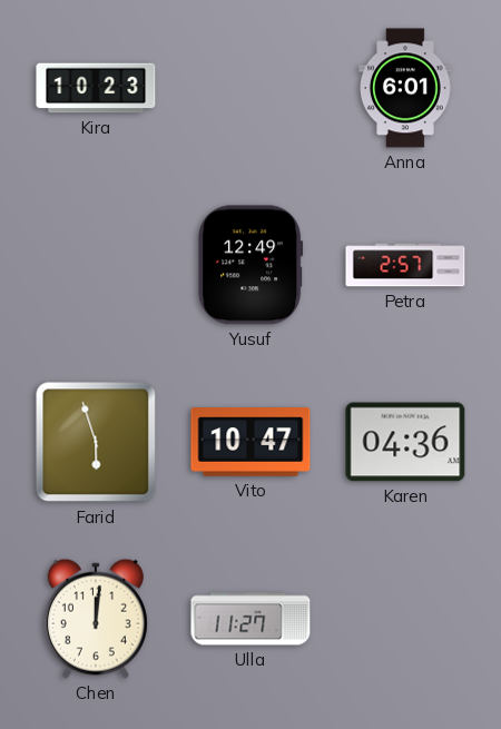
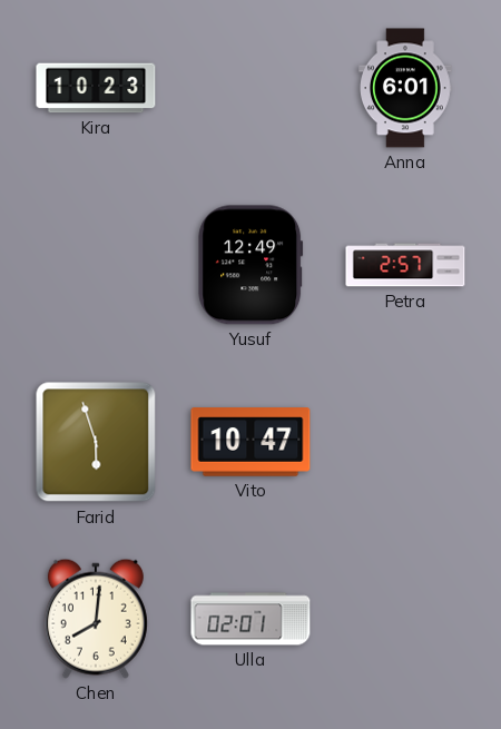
Karen: 04:36 -> none
Chen: 12:01 -> 8:01
Ulla: 11:27 -> 02:01
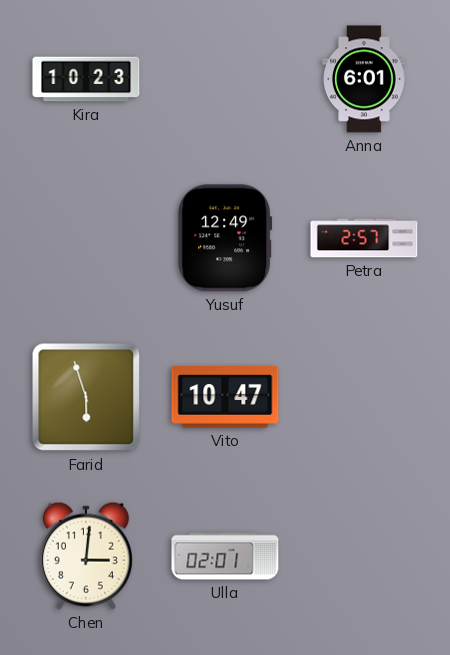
Chen: 8:01 -> 3:01
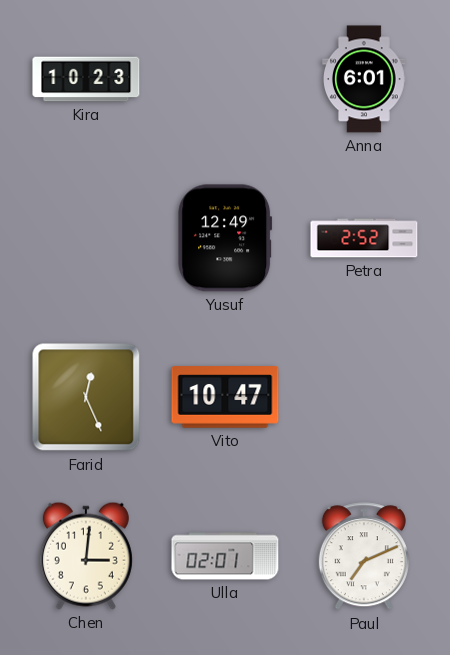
Petra: 2:57 -> 2:52
Farid: 5:57 -> 12:26
Paul: none -> 7:11
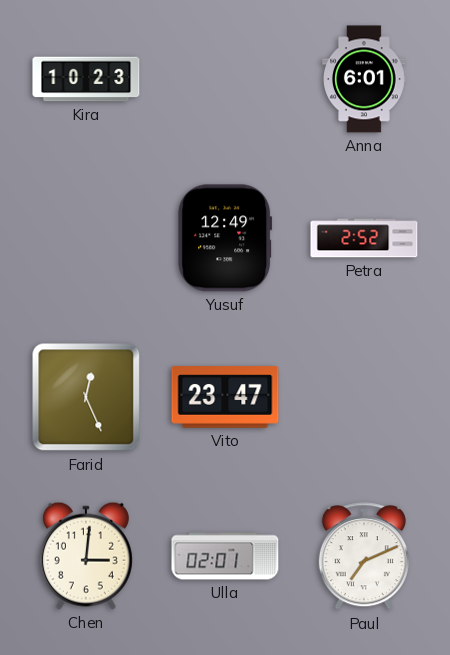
Vito: 10:47 -> 23:47
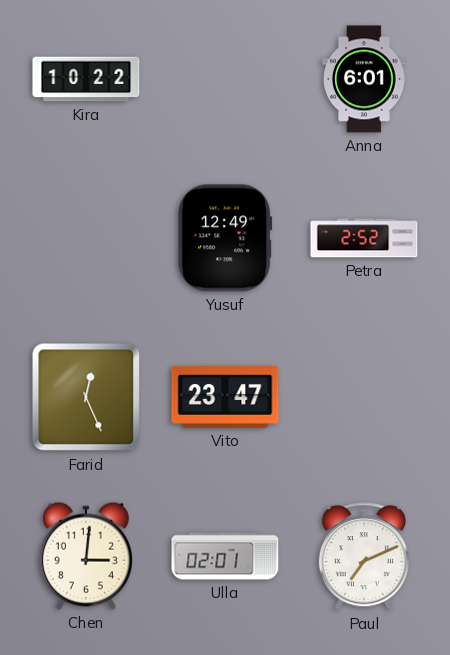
Kira: 10:23 -> 10:22
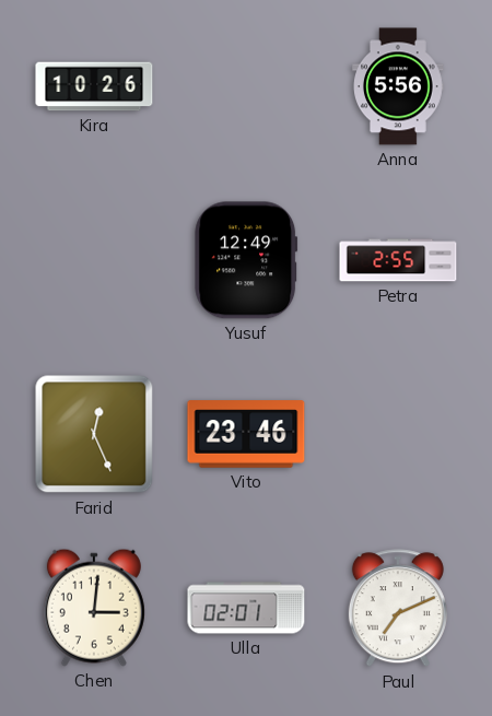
Kira: 10:22 -> 10:26
Anna: 6:01 -> 5:56
Petra: 2:52 -> 2:55
Vito: 23:47 -> 23:46
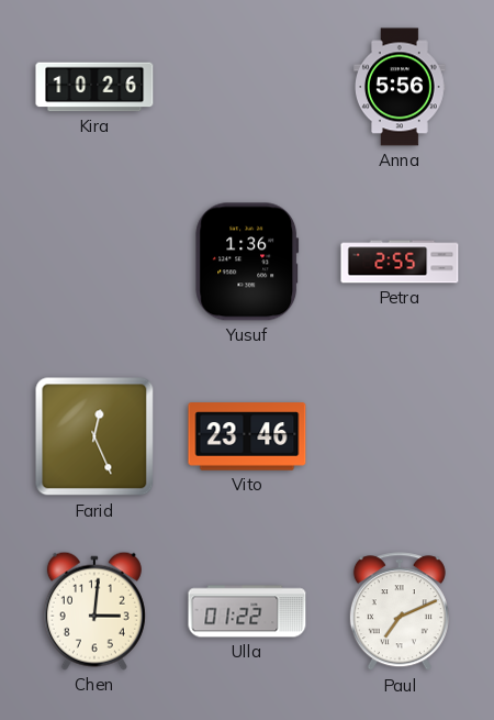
Yusuf: 12:49 -> 1:36
Ulla: 02:01 -> 01:22
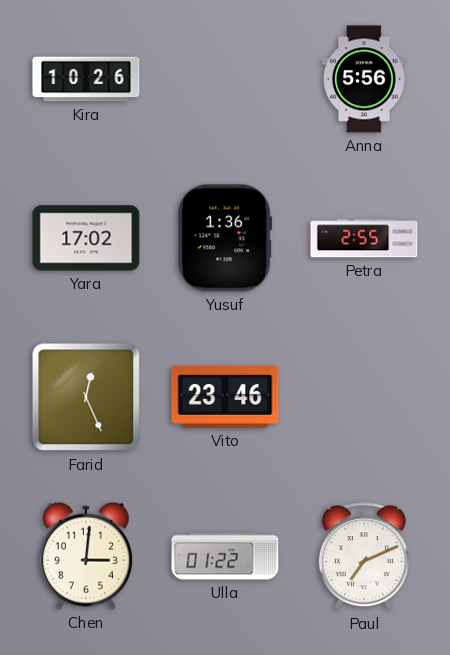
Yara: none -> 17:02
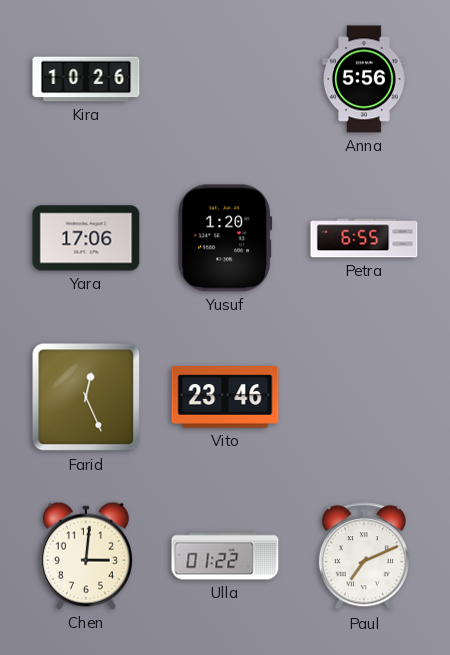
Yara: 17:02 -> 17:06
Yusuf: 1:36 -> 1:20
Petra: 2:55 -> 6:55
